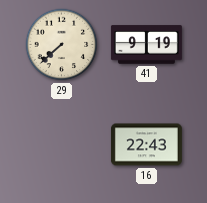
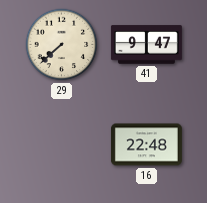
41: 9:19 -> 9:47
16: 22:43 -> 22:48
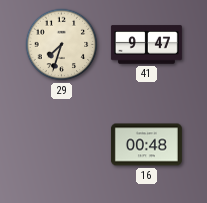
29: 7:38 -> 7:33
16: 22:48 -> 00:48
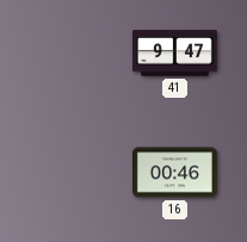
29: 7:33 -> none
16: 00:48 -> 00:46
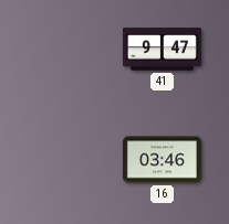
16: 00:46 -> 03:46
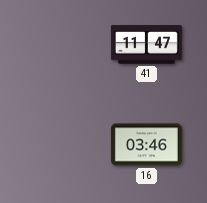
41: 9:47 -> 11:47
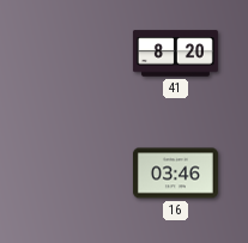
41: 11:47 -> 8:20
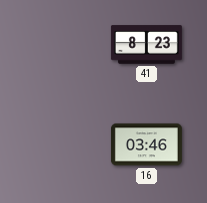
41: 8:20 -> 8:23
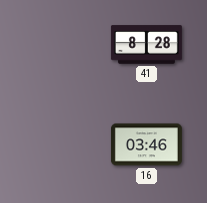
41: 8:23 -> 8:28
